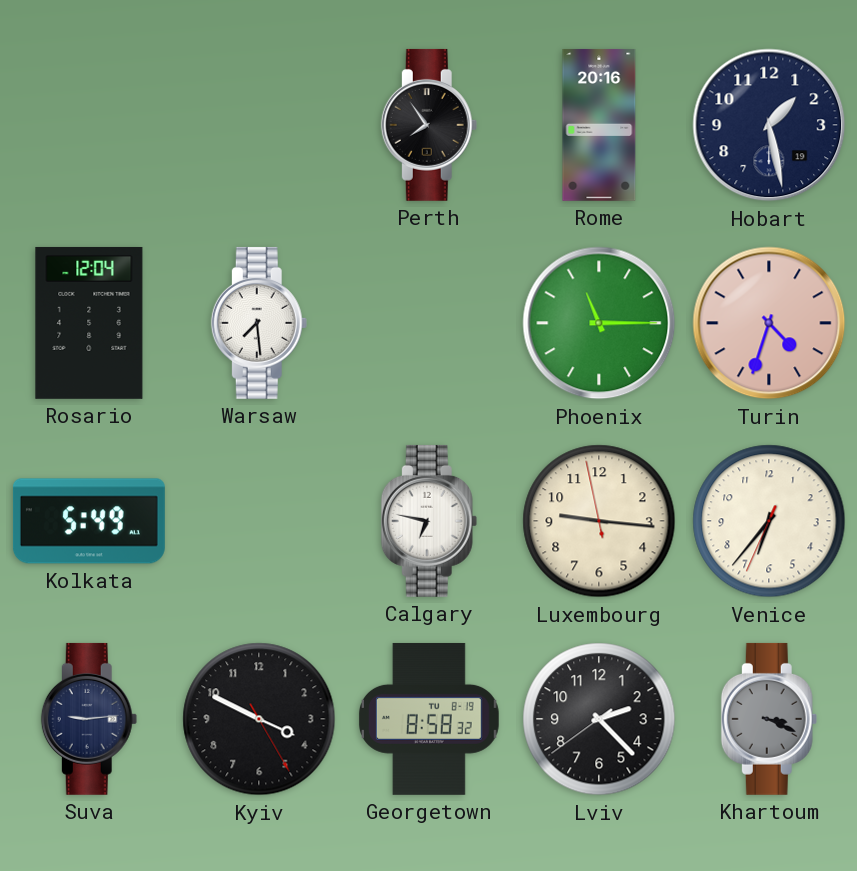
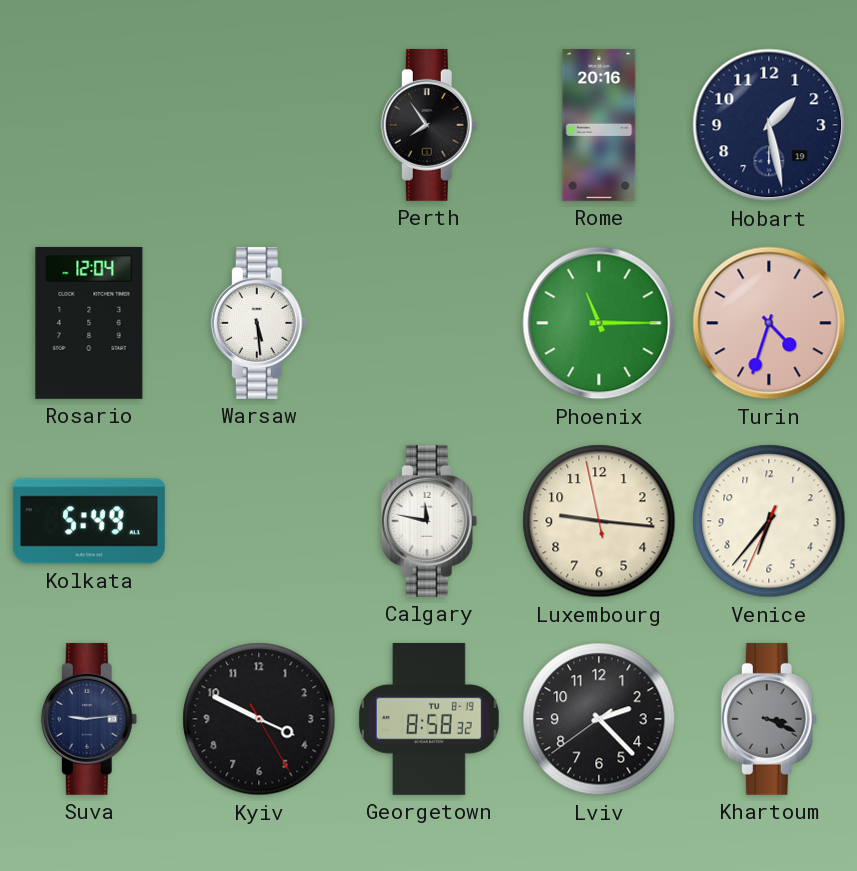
Warsaw: 7:29 -> 5:29
Calgary: 6:47 -> 11:47
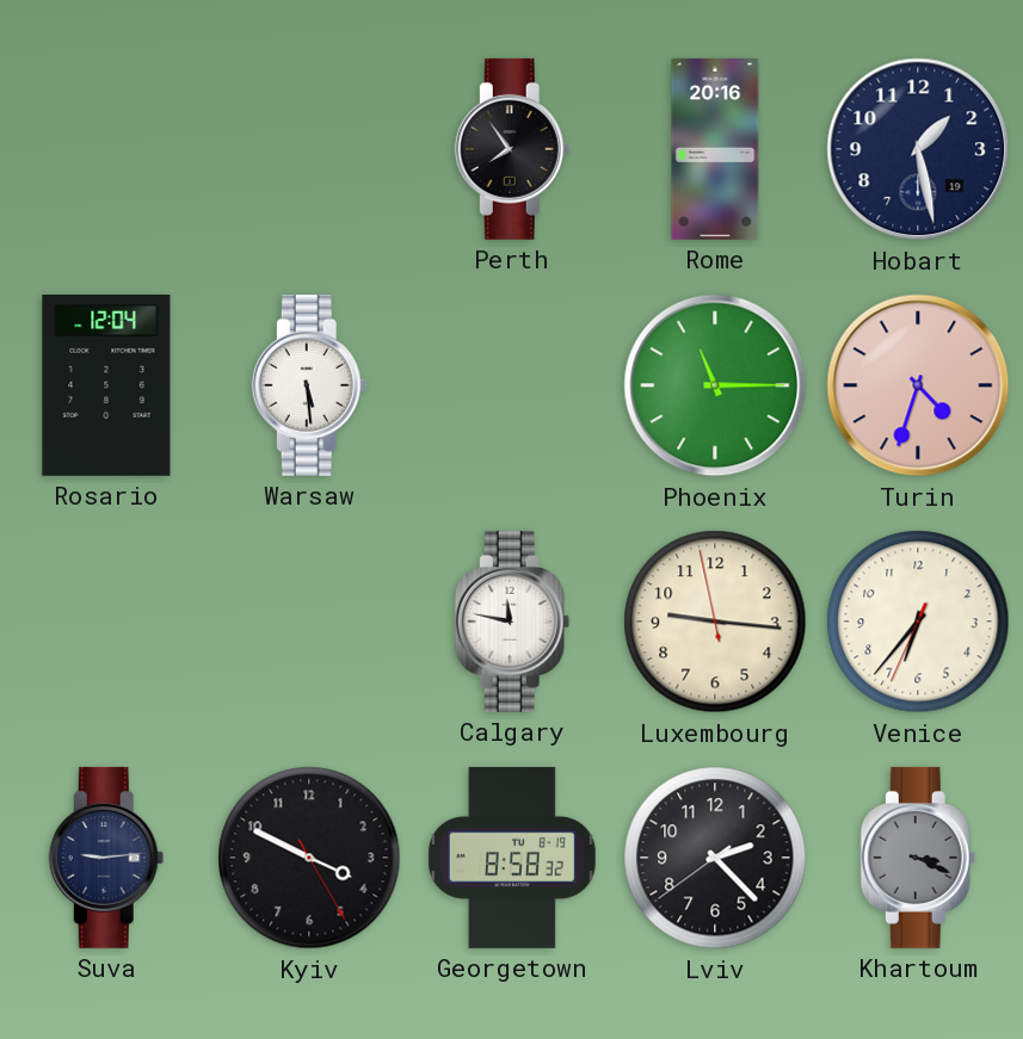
Kolkata: 5:49 -> none
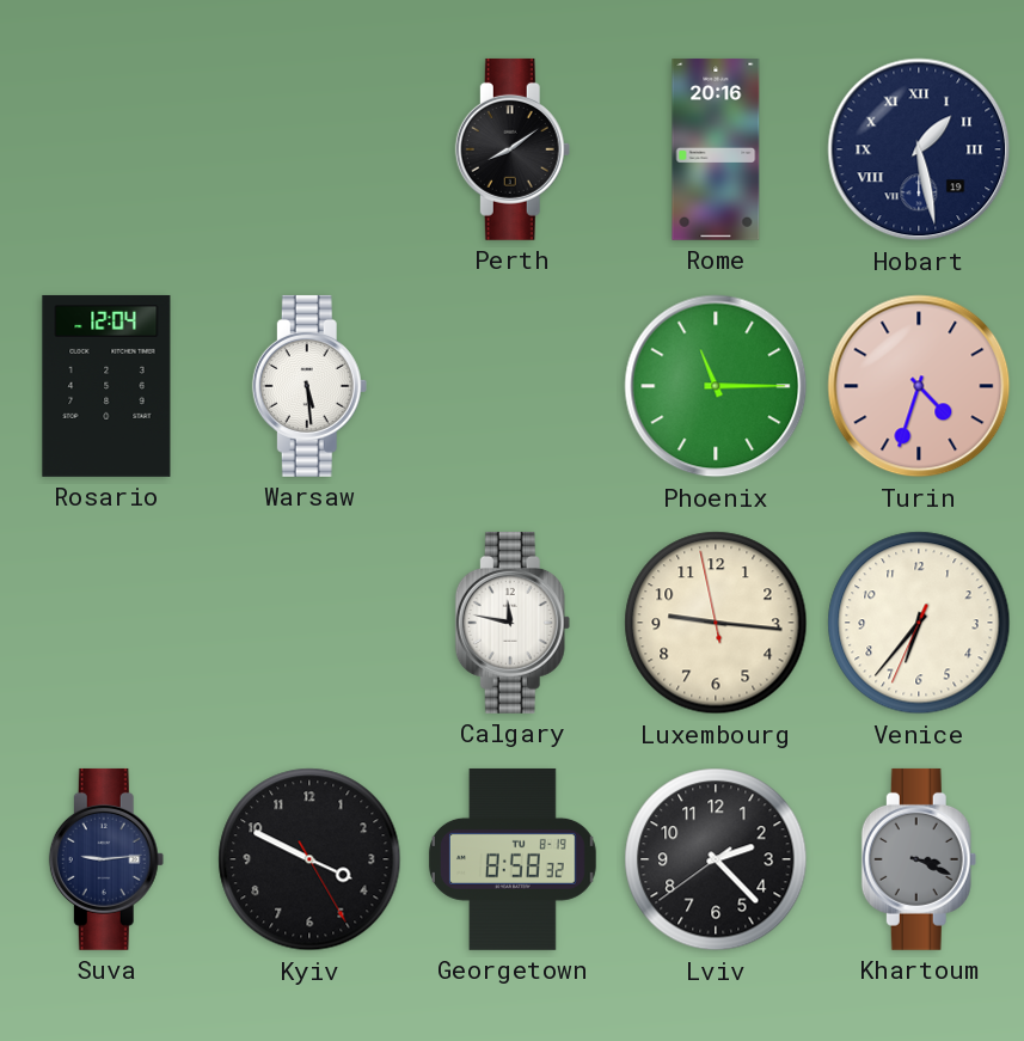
Perth: 7:54 -> 8:09
Hobart numerals: Arabic -> Roman
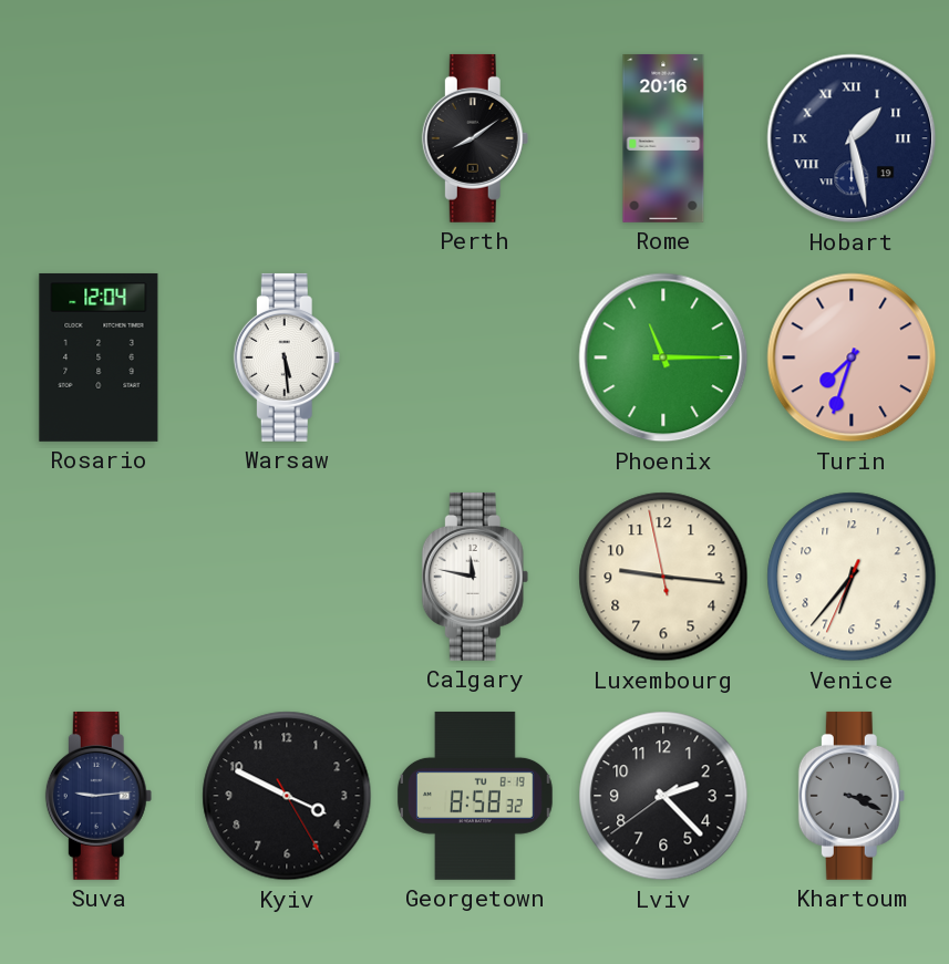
Turin: 4:33 -> 7:33
